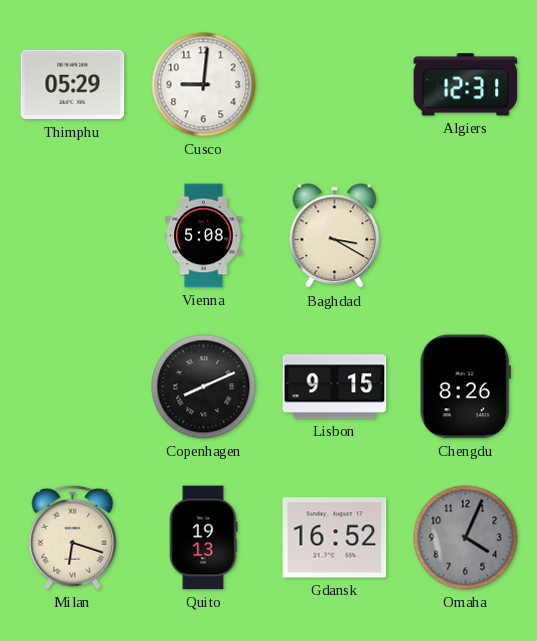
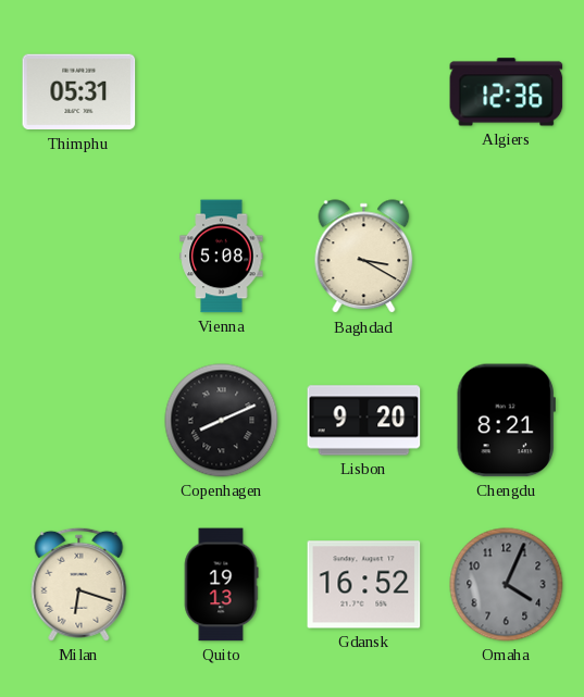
Thimphu: 05:29 -> 05:31
Cusco: 9:01 -> none
Algiers: 12:31 -> 12:36
Lisbon: 9:15 -> 9:20
Chengdu: 8:26 -> 8:21
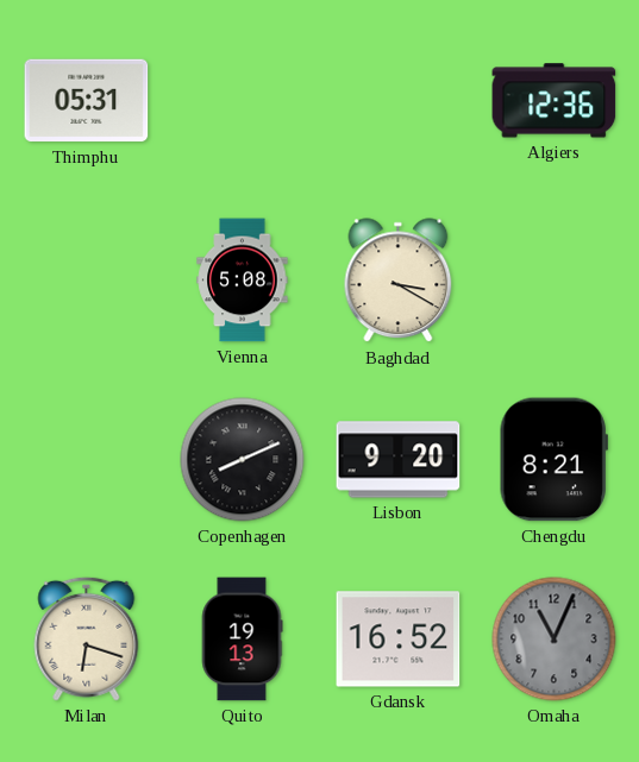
Omaha: 4:04 -> 11:04
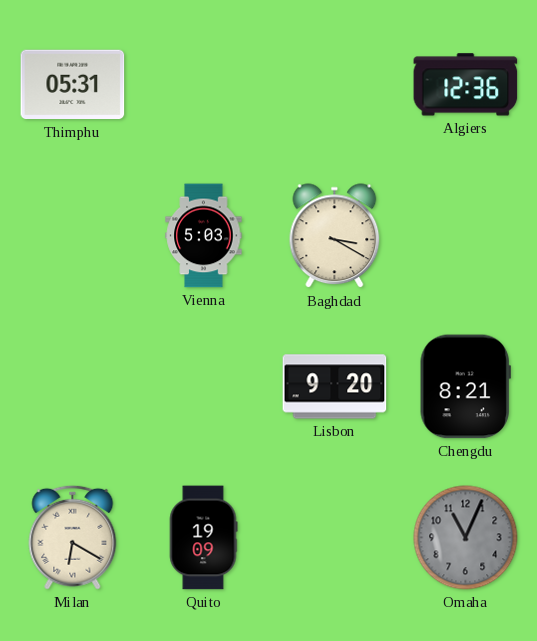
Vienna: 5:08 -> 5:03
Copenhagen: 8:11 -> none
Milan: 6:18 -> 6:20
Quito: 19:13 -> 19:09
Gdansk: 16:52 -> none
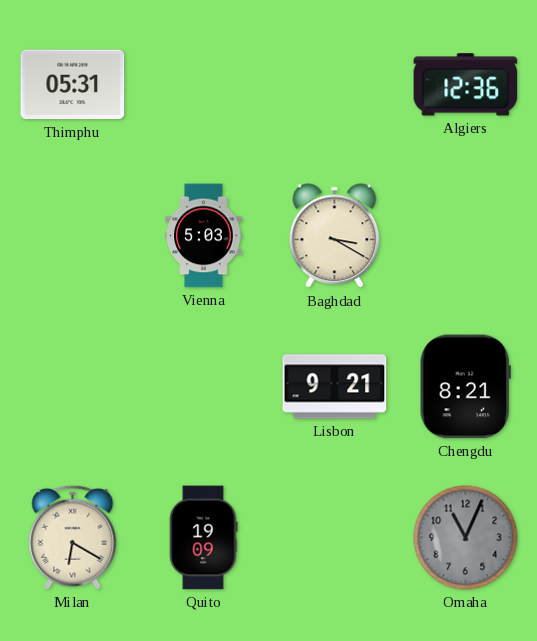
Lisbon: 9:20 -> 9:21
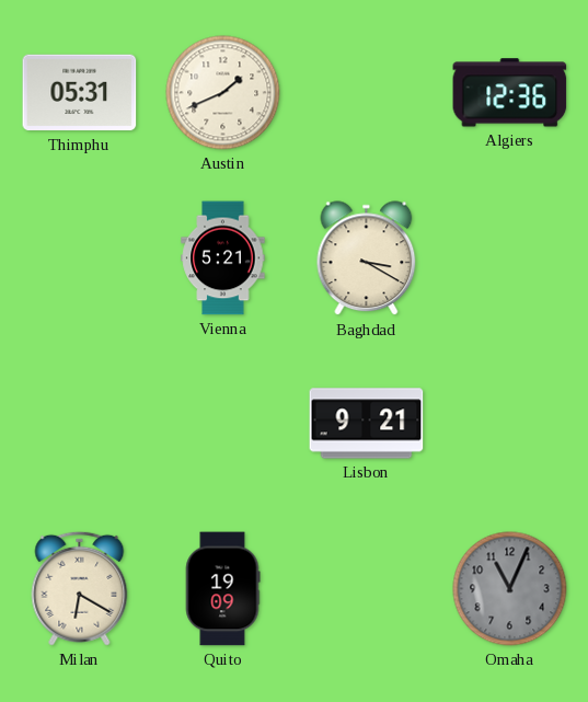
Austin: none -> 1:41
Vienna: 5:03 -> 5:21
Chengdu: 8:21 -> none
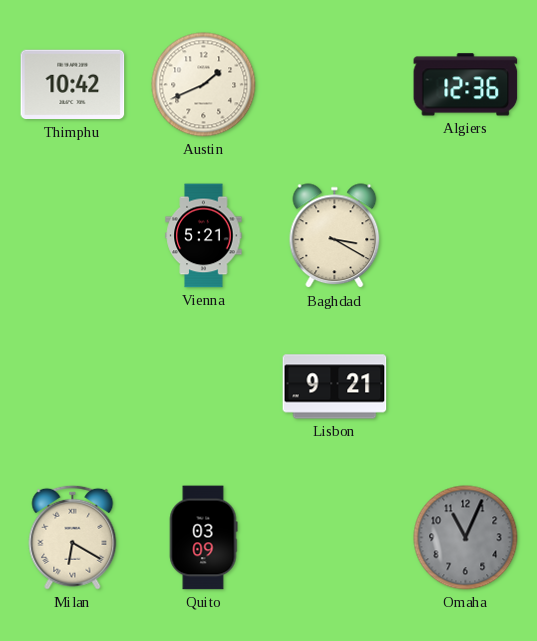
Thimphu: 05:31 -> 10:42
Quito: 19:09 -> 03:09
